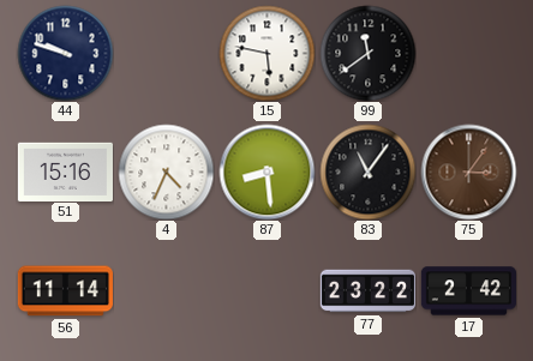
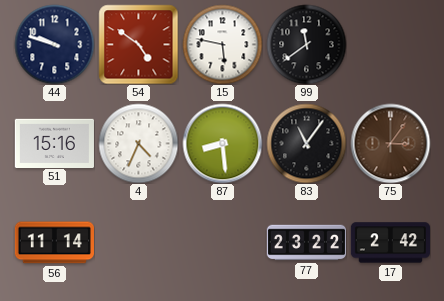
54: none -> 4:51
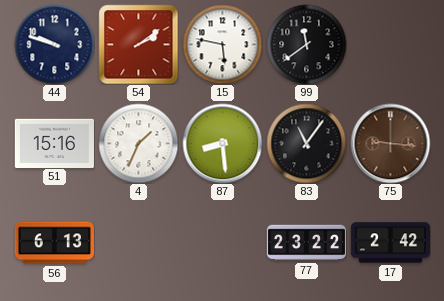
54: 4:51 -> 2:09
4: 4:34 -> 1:34
75: 3:06 -> 9:16
56: 11:14 -> 6:13
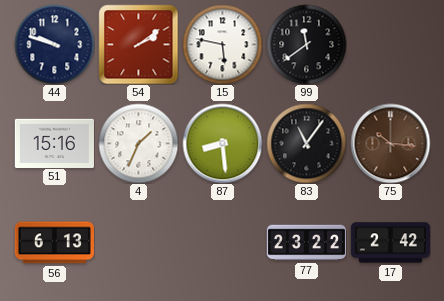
75: 9:16 -> 10:16
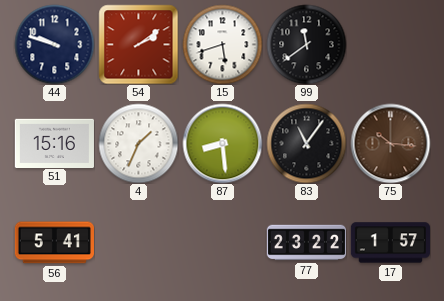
15: 5:47 -> 5:42
56: 6:13 -> 5:41
17: 2:42 -> 1:57
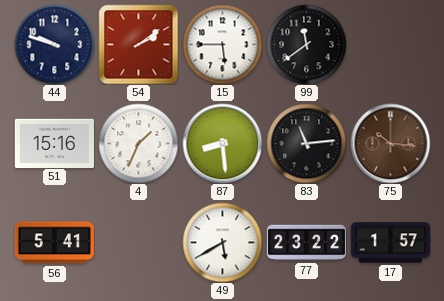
15: 5:42 -> 5:45
83: 11:06 -> 11:14
49: none -> 5:40
